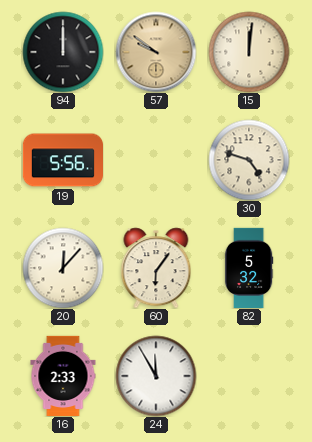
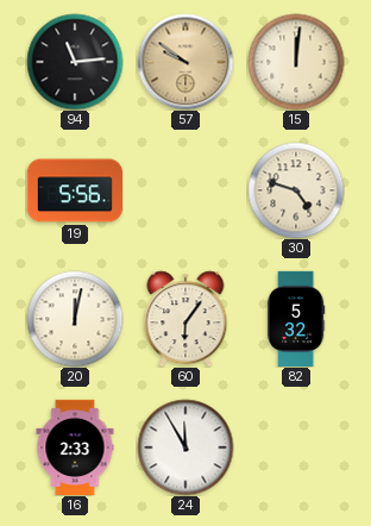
94: 12:00 -> 11:14
20: 12:07 -> 12:02
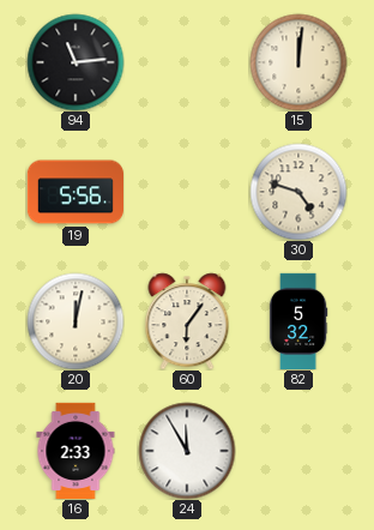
57: 9:51 -> none
